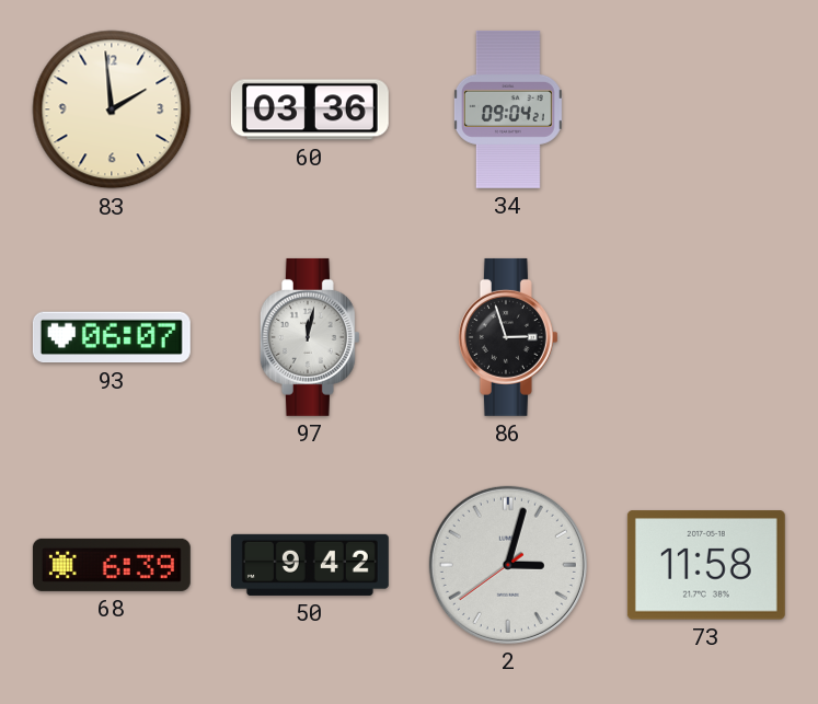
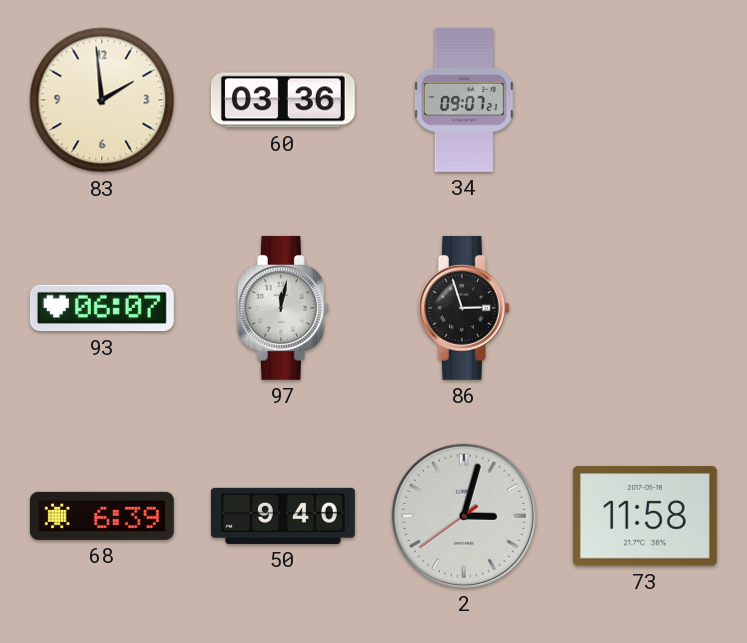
34: 09:04 -> 09:07
50: 9:42 -> 9:40
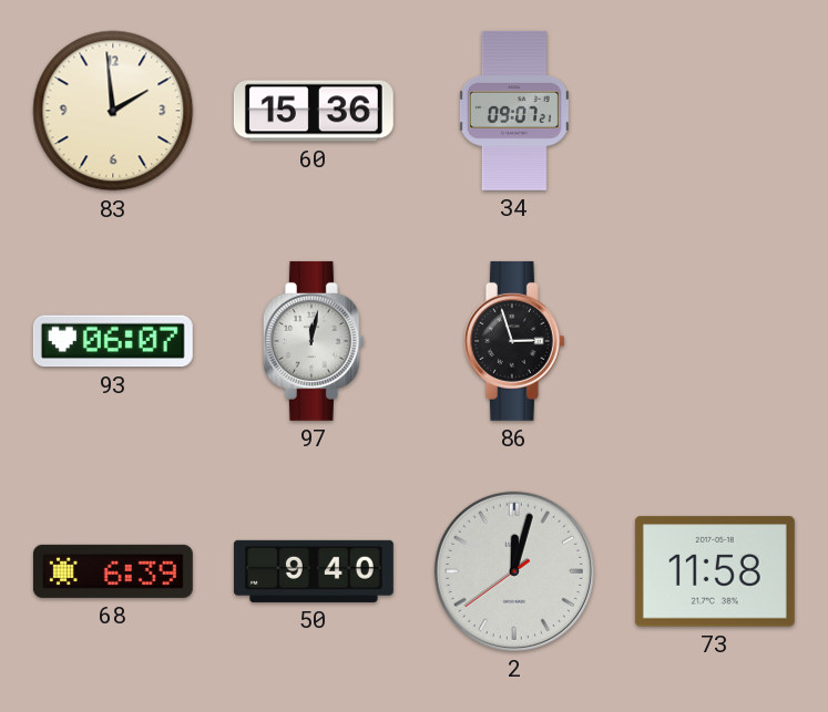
60: 03:36 -> 15:36
2: 3:02 -> 12:02
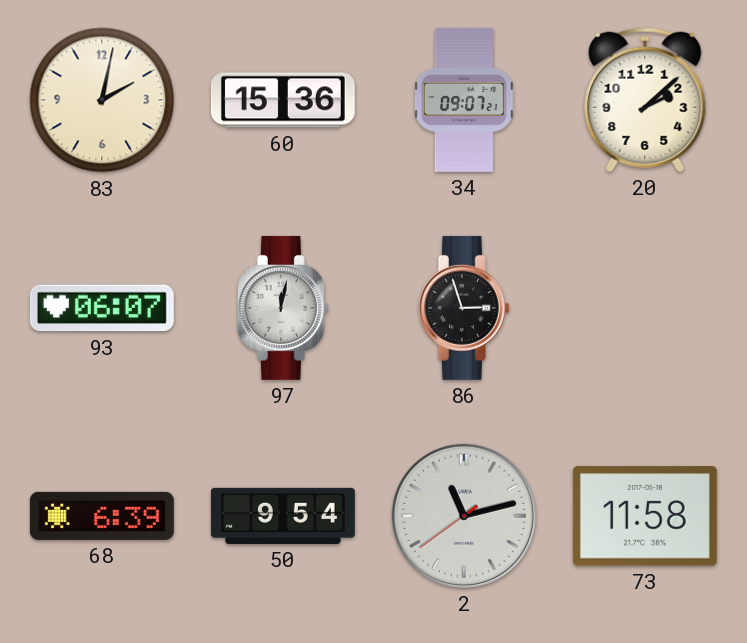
83: 1:59 -> 2:02
20: none -> 2:08
50: 9:40 -> 9:54
2: 12:02 -> 11:12
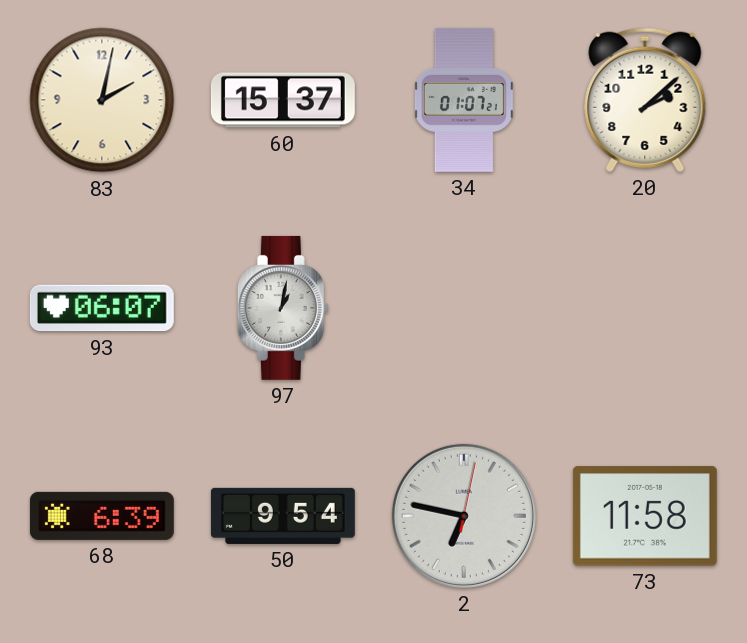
60: 15:36 -> 15:37
34: 09:07 -> 01:07
97: 12:02 -> 1:02
86: 2:57 -> none
2: 11:12 -> 6:47
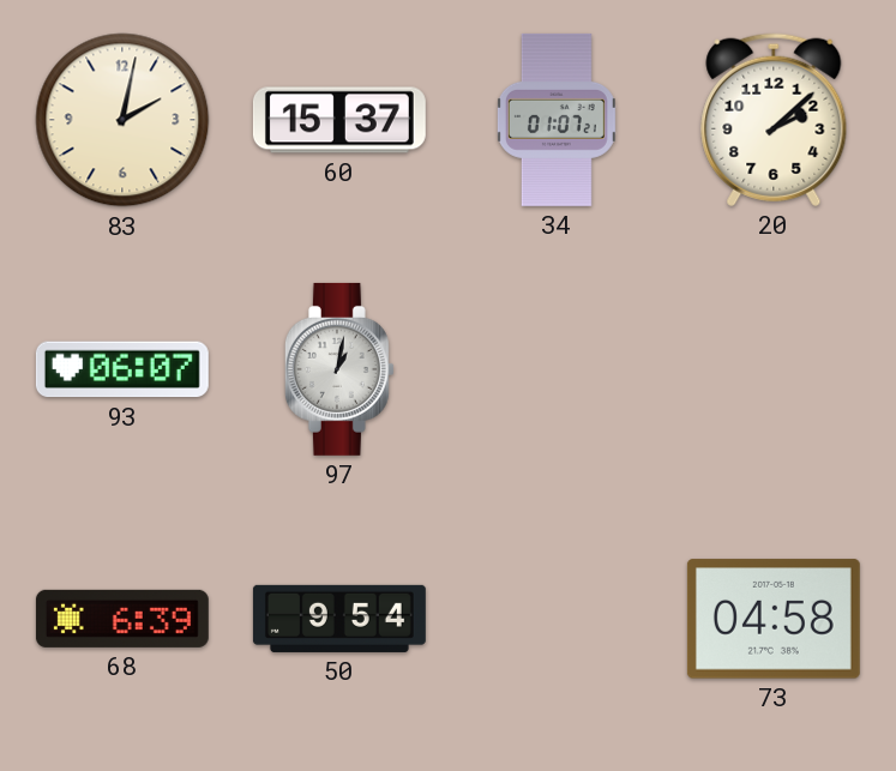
2: 6:47 -> none
73: 11:58 -> 04:58
